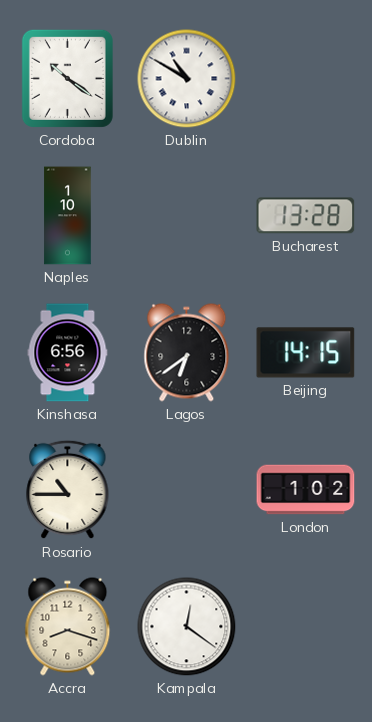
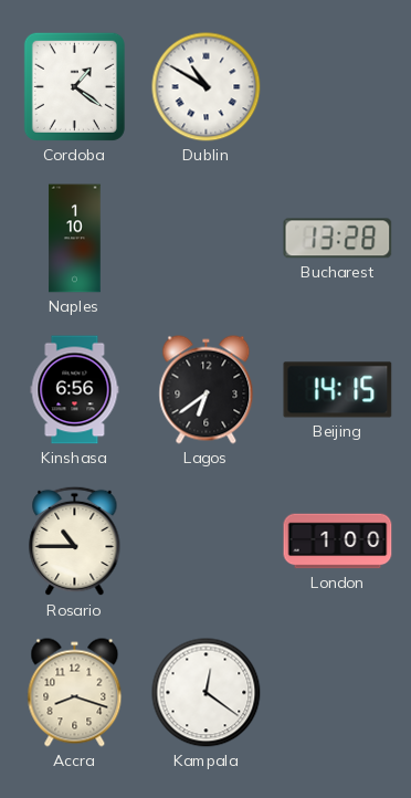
Cordoba: 10:21 -> 1:21
London: 1:02 -> 1:00
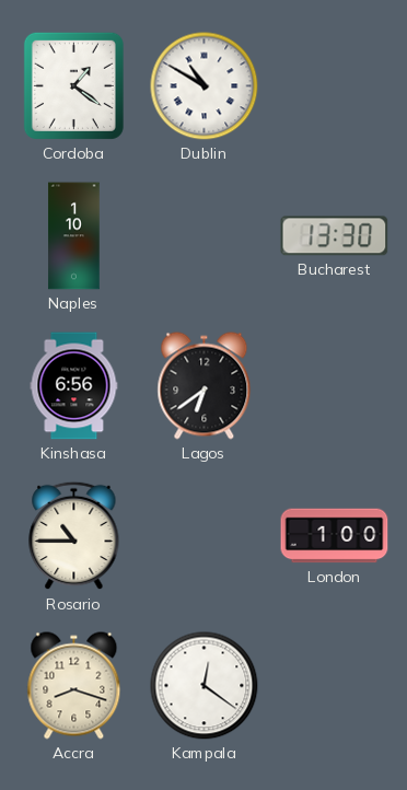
Bucharest: 13:28 -> 13:30
Beijing: 14:15 -> none
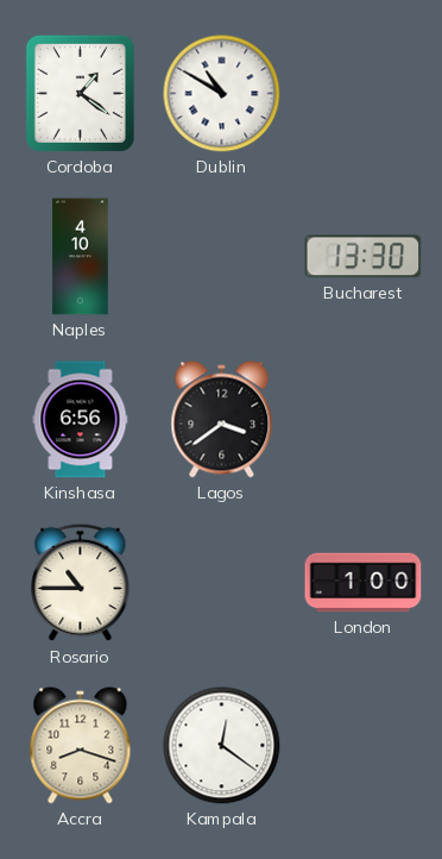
Naples: 1:10 -> 4:10
Lagos: 6:39 -> 3:39
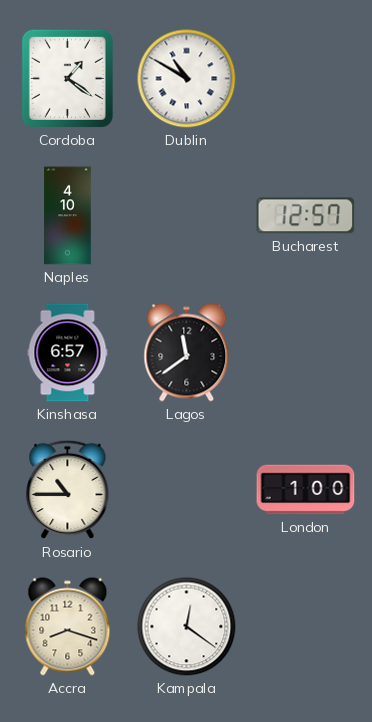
Bucharest: 13:30 -> 12:57
Kinshasa: 6:56 -> 6:57
Lagos: 3:39 -> 11:39
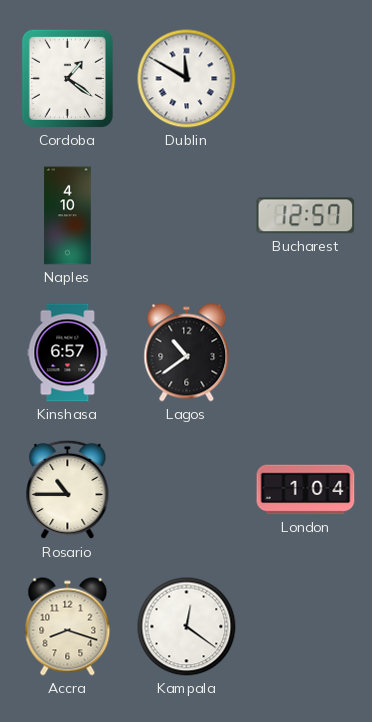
Dublin: 10:50 -> 11:50
Lagos: 11:39 -> 10:39
London: 1:00 -> 1:04
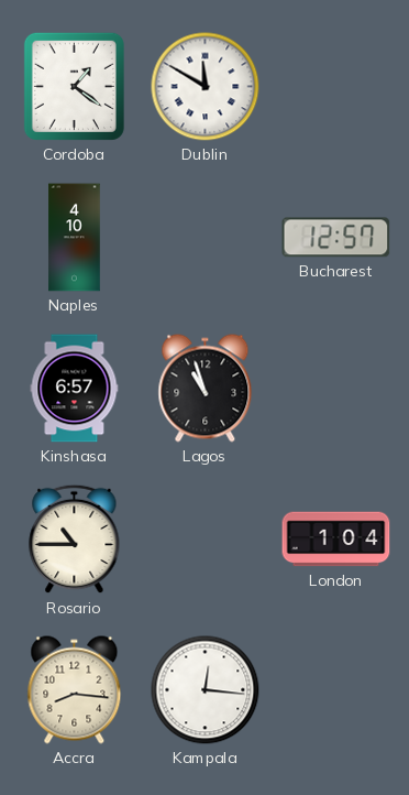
Lagos: 10:39 -> 10:57
Accra: 8:18 -> 8:16
Kampala: 12:21 -> 12:16
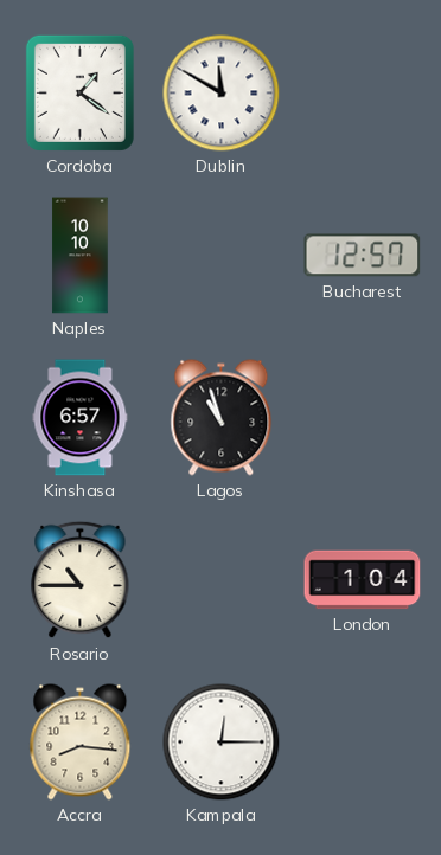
Naples: 4:10 -> 10:10
Kampala: 12:16 -> 12:15
